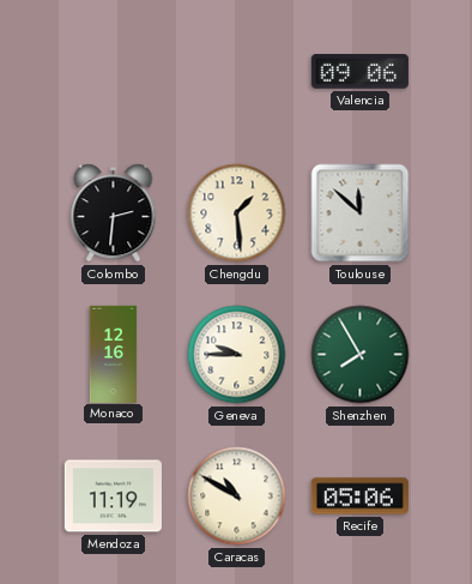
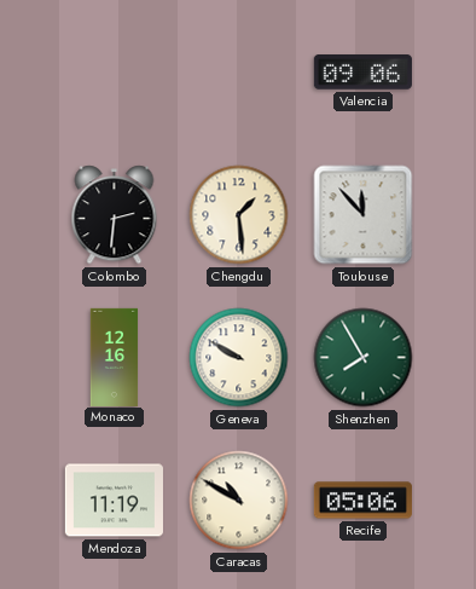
Toulouse: 11:52 -> 11:53
Geneva: 9:45 -> 9:50
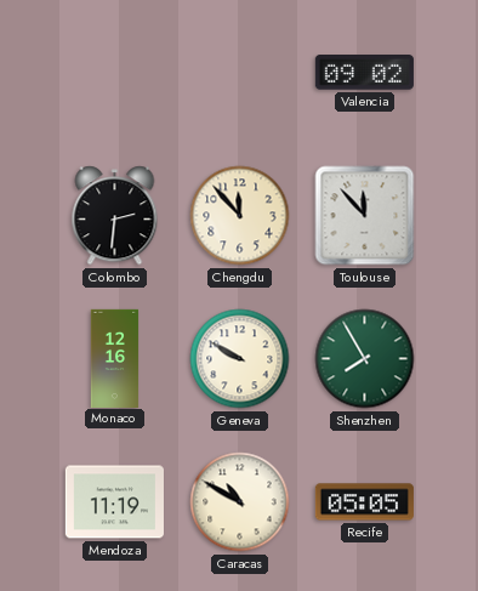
Valencia: 09:06 -> 09:02
Chengdu: 1:29 -> 11:53
Recife: 05:06 -> 05:05
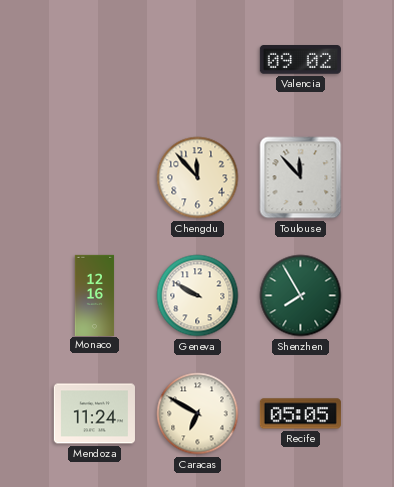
Colombo: 2:31 -> none
Mendoza: 11:19 -> 11:24
Caracas: 10:50 -> 6:50
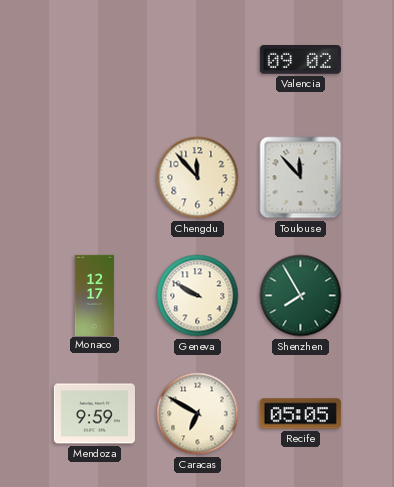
Monaco: 12:16 -> 12:17
Mendoza: 11:24 -> 9:59
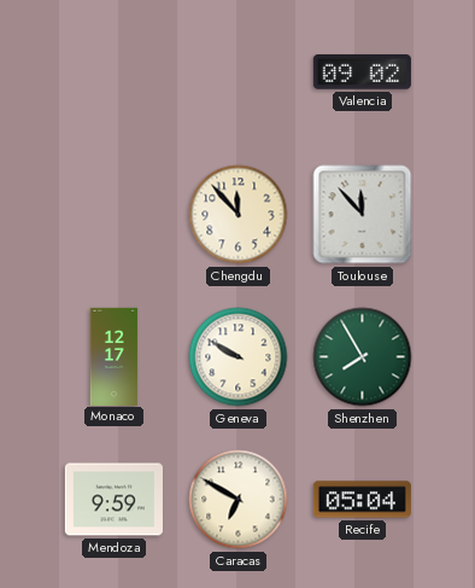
Recife: 05:05 -> 05:04
